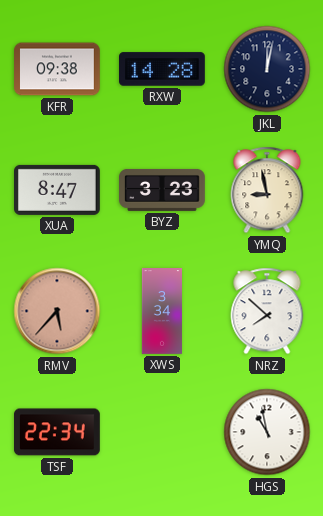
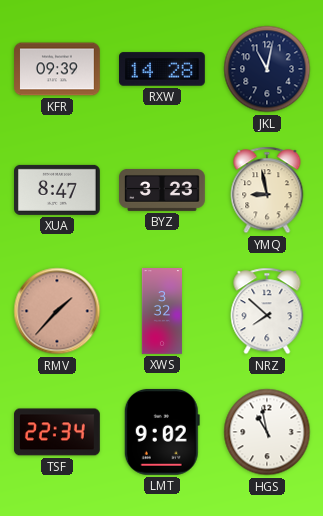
KFR: 09:38 -> 09:39
JKL: 12:02 -> 11:02
RMV: 5:37 -> 1:37
XWS: 3:34 -> 3:32
LMT: none -> 9:02
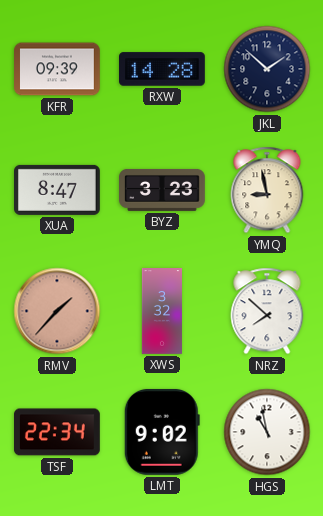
JKL: 11:02 -> 1:52
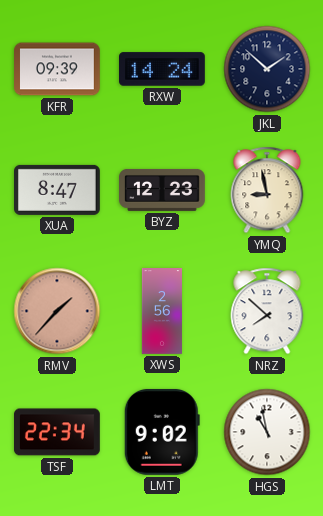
RXW: 14:28 -> 14:24
BYZ: 3:23 -> 12:23
XWS: 3:32 -> 2:56
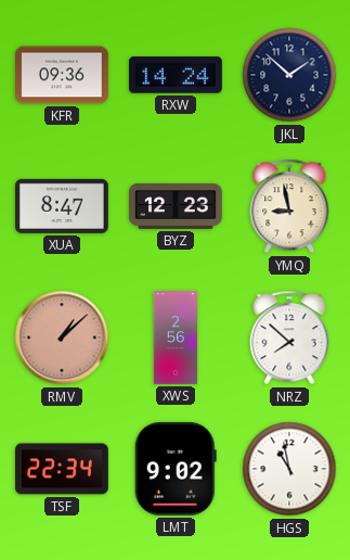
KFR: 09:39 -> 09:36
RMV: 1:37 -> 1:08
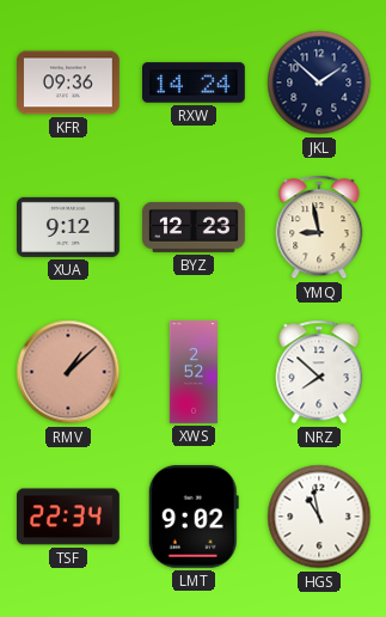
XUA: 8:47 -> 9:12
XWS: 2:56 -> 2:52
